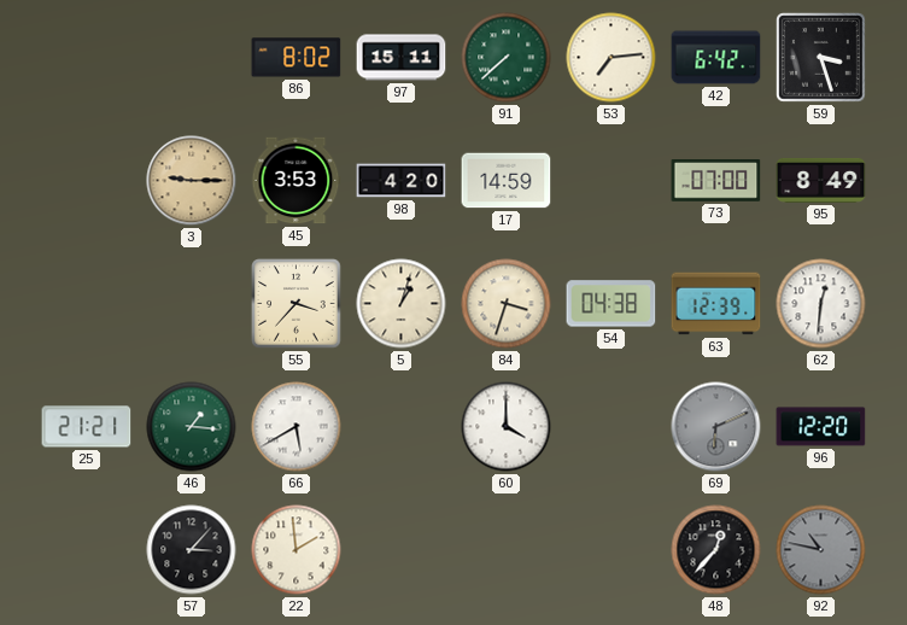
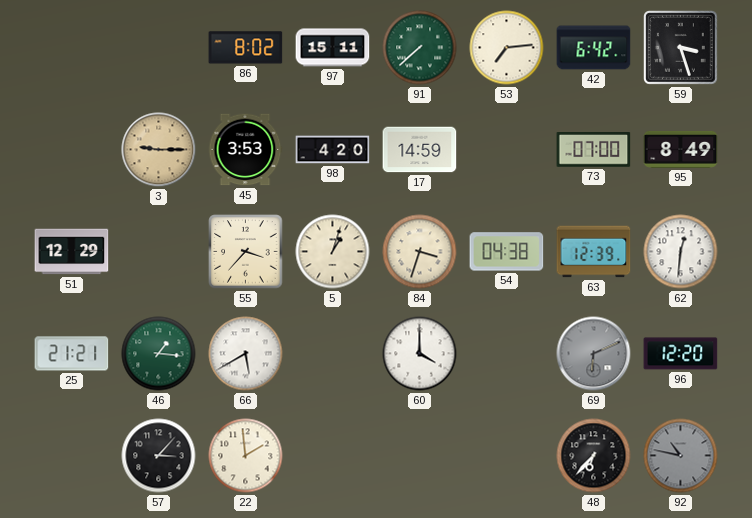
51: none -> 12:29
48: 12:37 -> 6:37
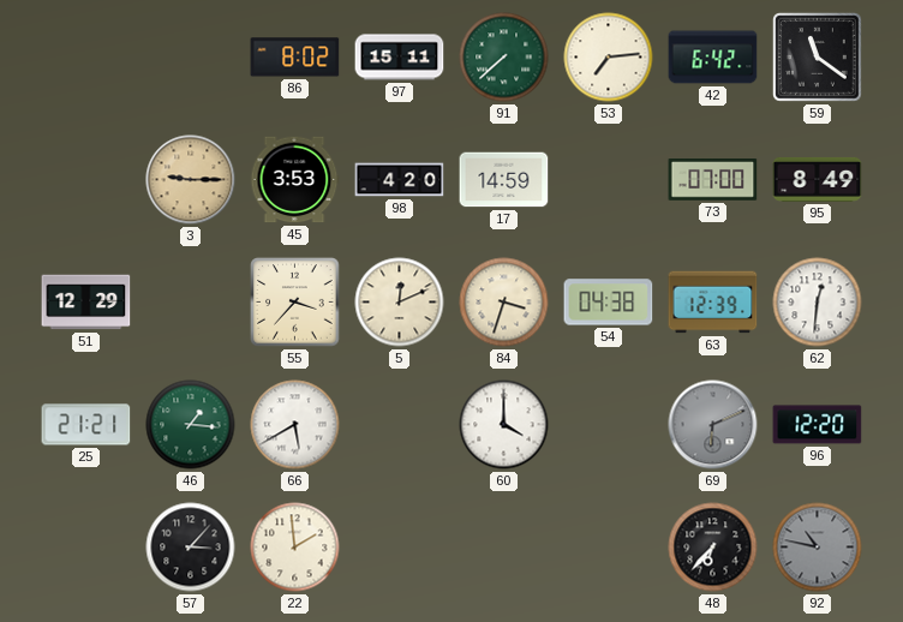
59: 3:27 -> 11:21
5: 1:03 -> 12:11
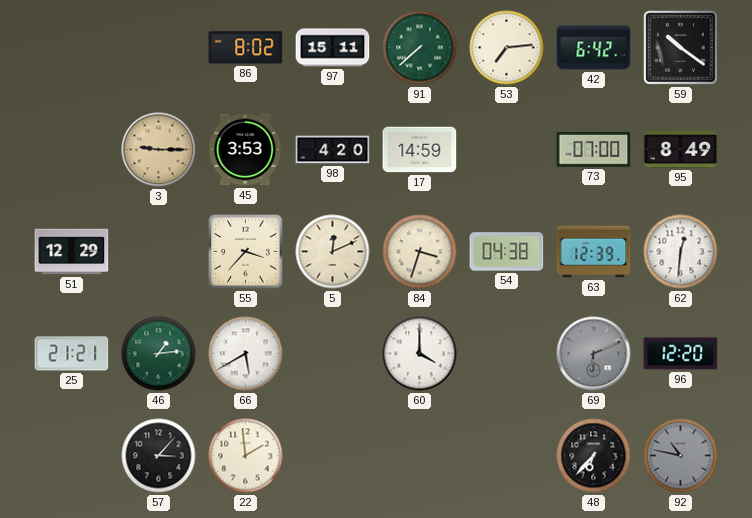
59: 11:21 -> 10:21
46: 1:16 -> 1:14
